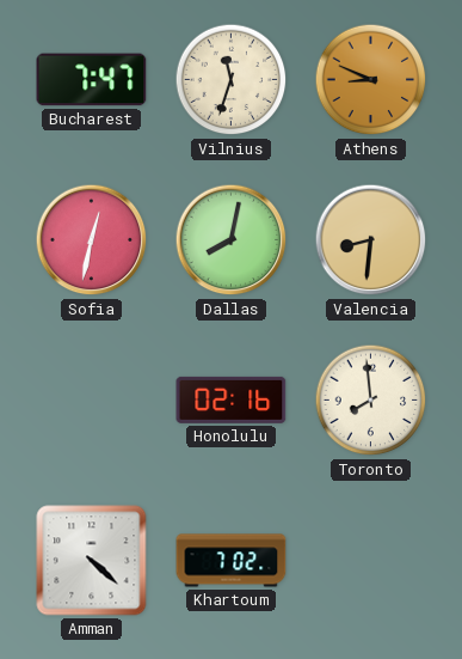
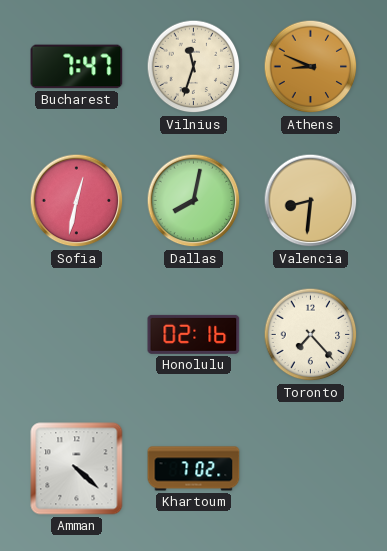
Toronto: 7:59 -> 7:23
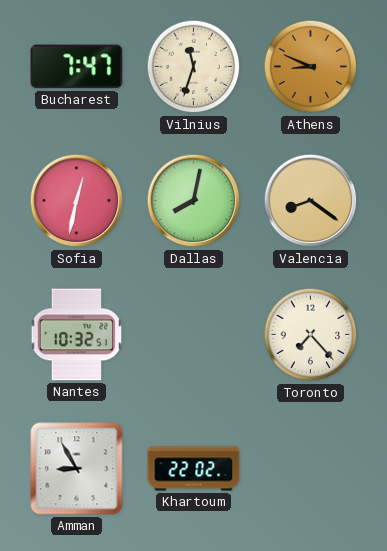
Valencia: 8:31 -> 8:21
Nantes: none -> 10:32
Honolulu: 02:16 -> none
Amman: 4:22 -> 8:55
Khartoum: 7:02 -> 22:02
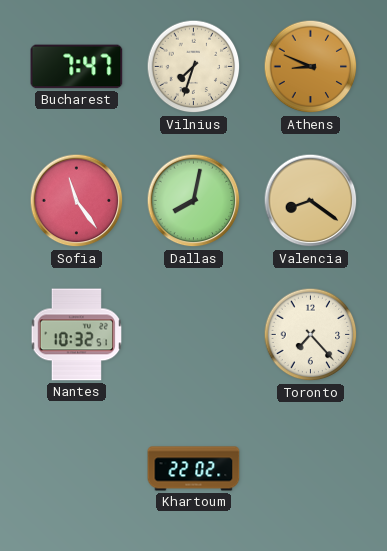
Vilnius: 11:33 -> 7:33
Sofia: 12:32 -> 11:24
Amman: 8:55 -> none
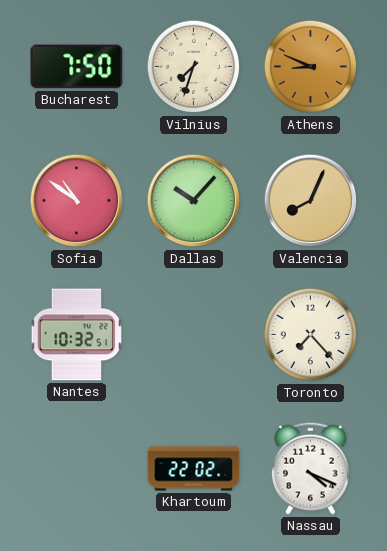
Bucharest: 7:47 -> 7:50
Sofia: 11:24 -> 10:51
Dallas: 8:02 -> 10:07
Valencia: 8:21 -> 8:04
Nassau: none -> 4:19
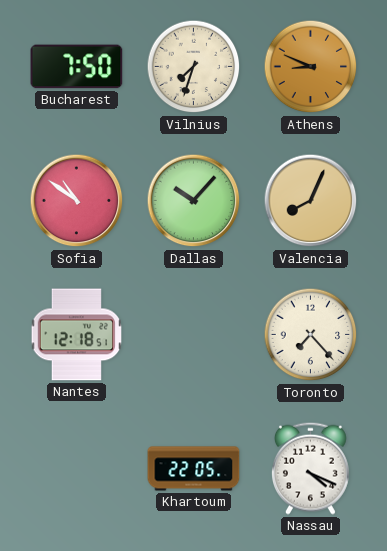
Nantes: 10:32 -> 12:18
Khartoum: 22:02 -> 22:05
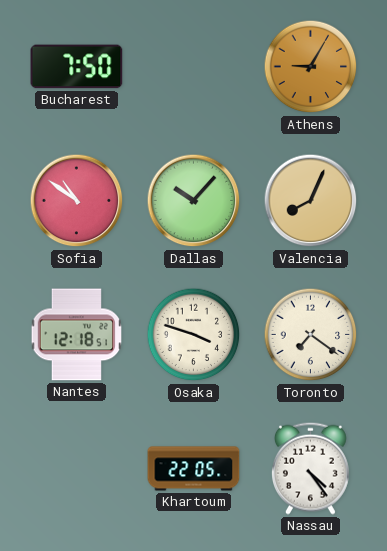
Vilnius: 7:33 -> none
Athens: 8:49 -> 9:05
Osaka: none -> 3:48
Toronto: 7:23 -> 7:21
Nassau: 4:19 -> 4:24
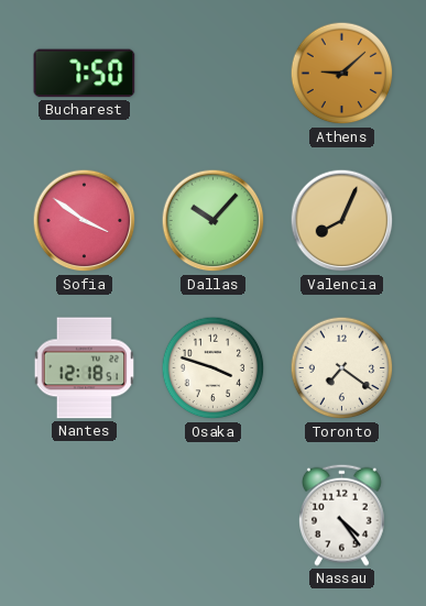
Athens: 9:05 -> 9:08
Sofia: 10:51 -> 3:51
Khartoum: 22:05 -> none
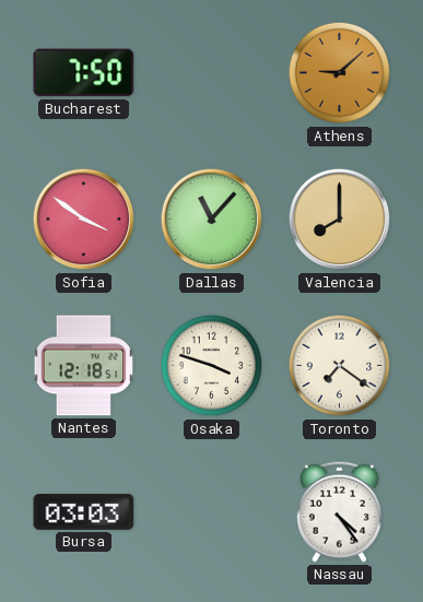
Dallas: 10:07 -> 11:07
Valencia: 8:04 -> 8:00
Bursa: none -> 03:03
